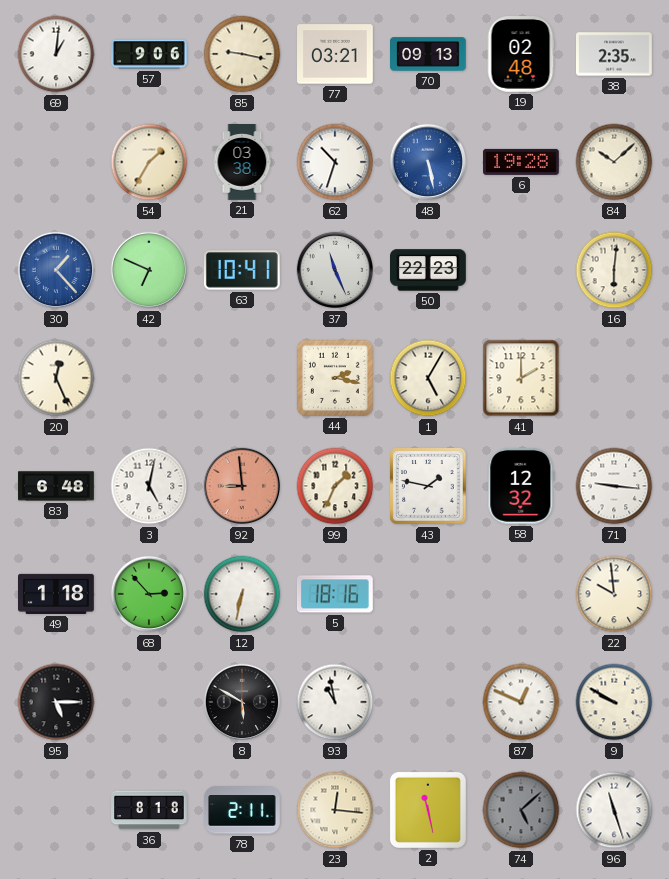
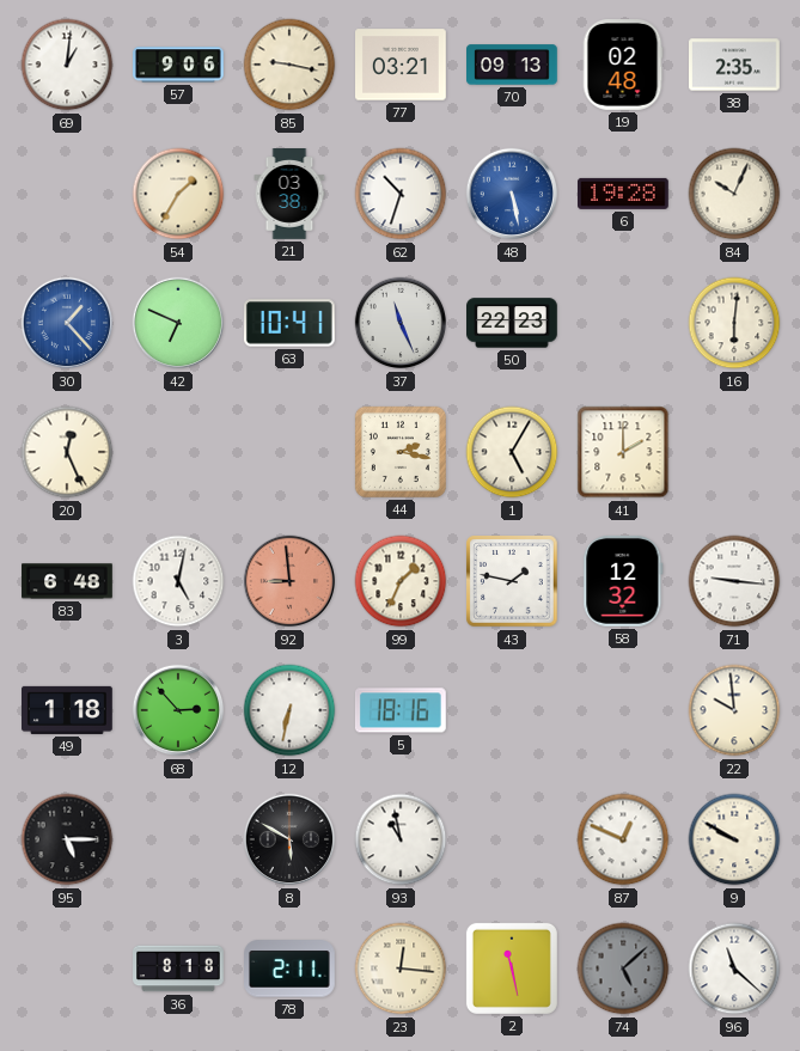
84: 10:08 -> 10:04
96: 11:27 -> 11:22
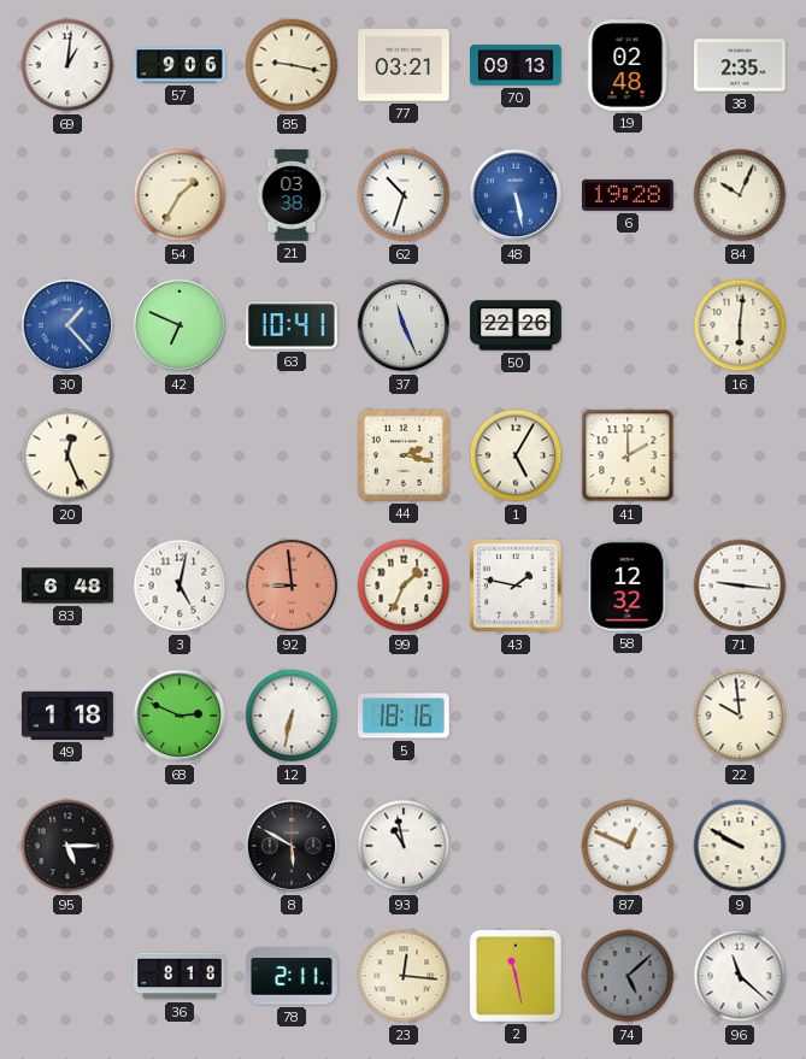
50: 22:23 -> 22:26
68: 2:53 -> 2:49
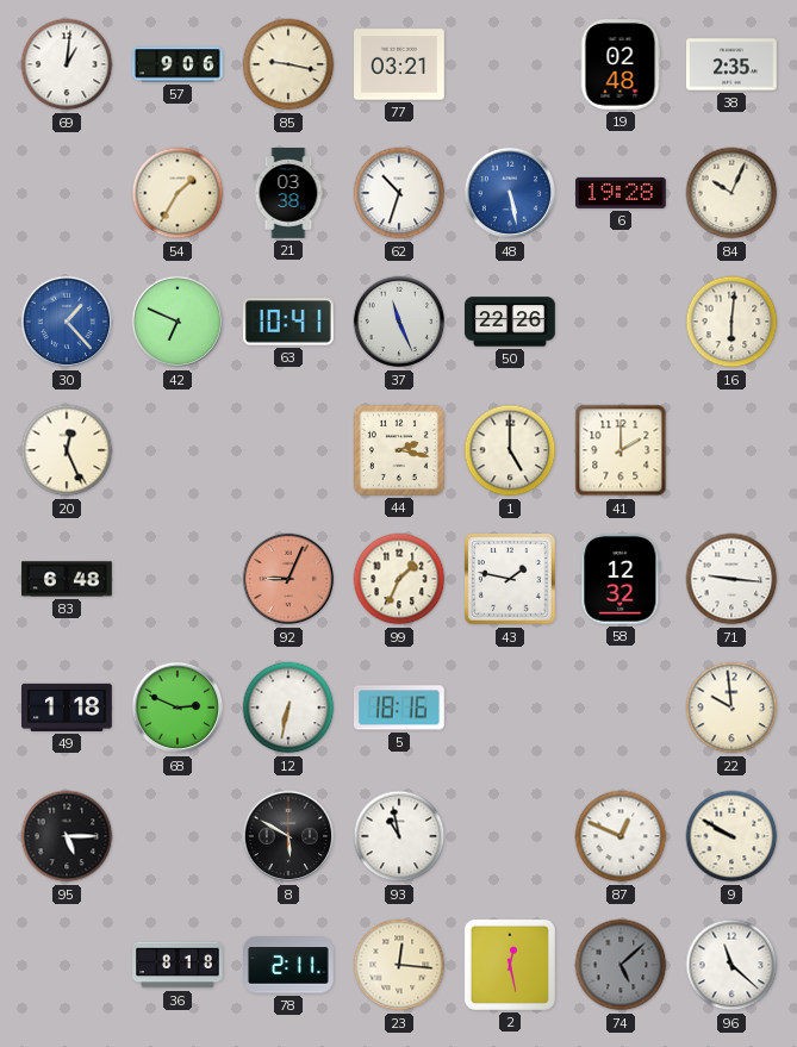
70: 09:13 -> none
1: 5:05 -> 5:00
3: 5:02 -> none
92: 8:59 -> 9:04
2: 11:28 -> 12:28
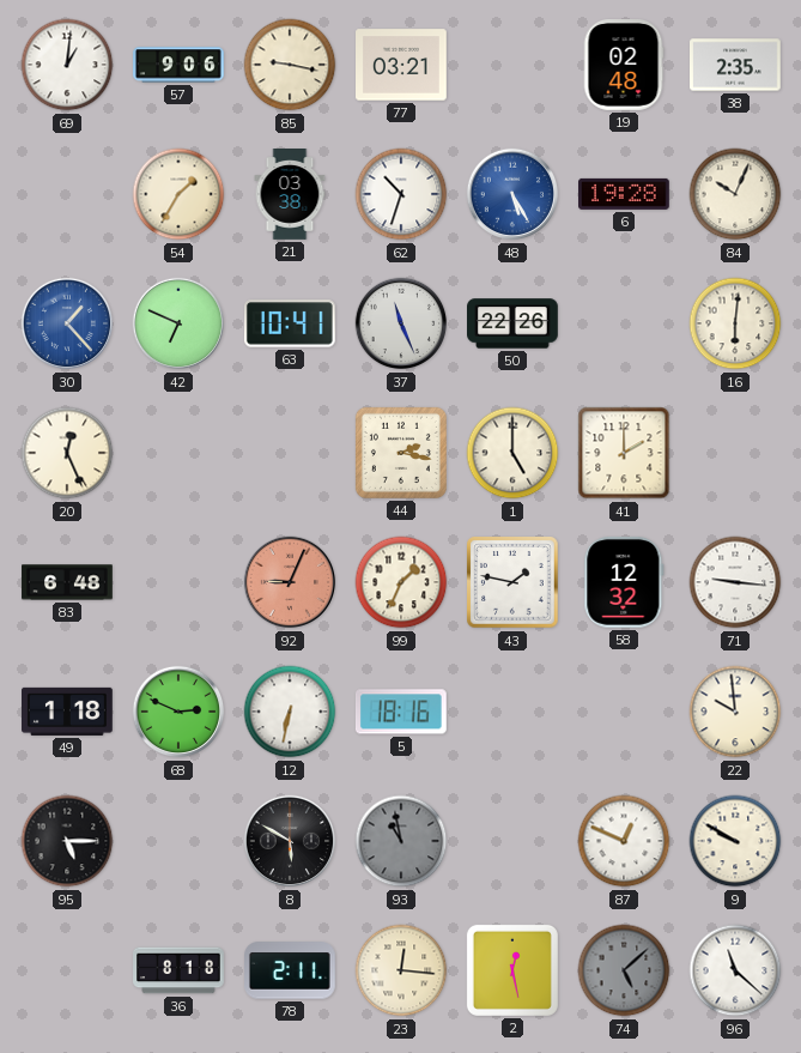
48: 5:28 -> 5:25
93 dial: white -> grey
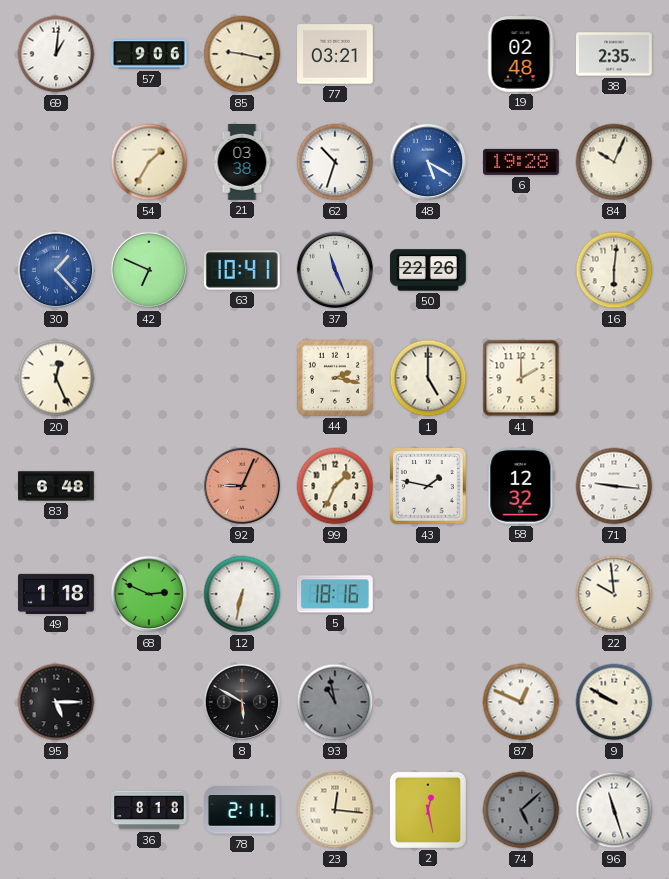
48: 5:25 -> 5:20
96: 11:22 -> 11:27
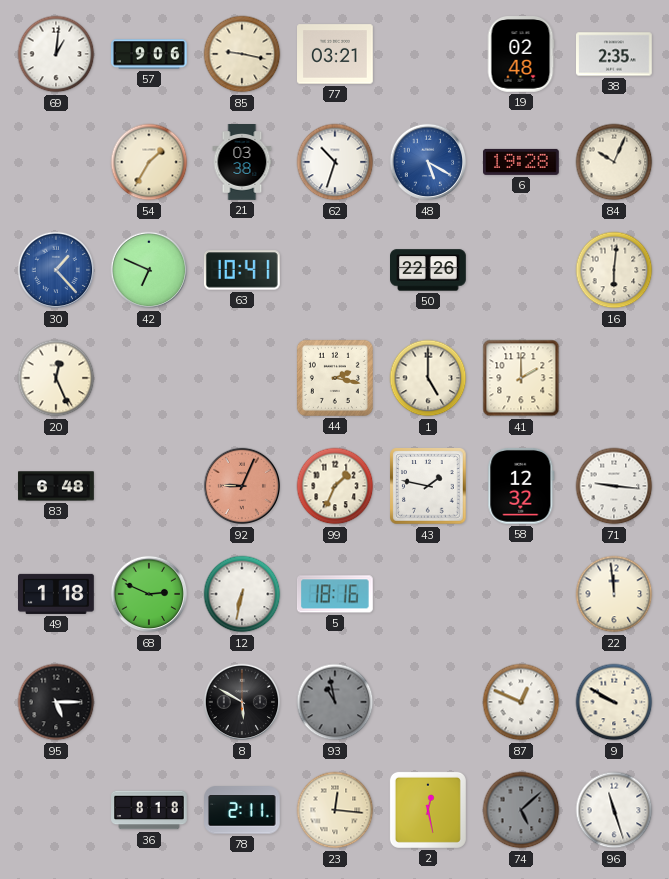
37: 11:26 -> none
22: 9:59 -> 11:59
